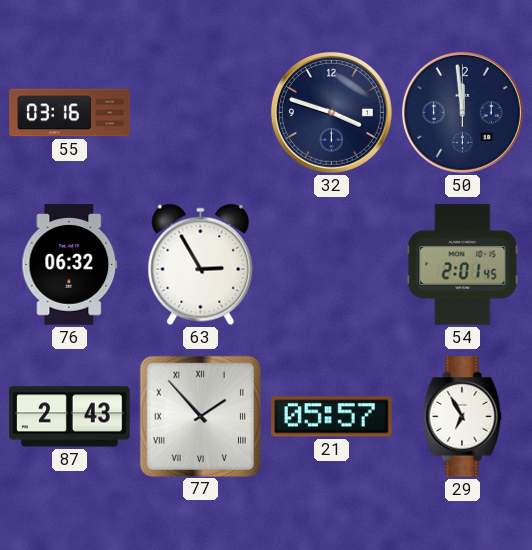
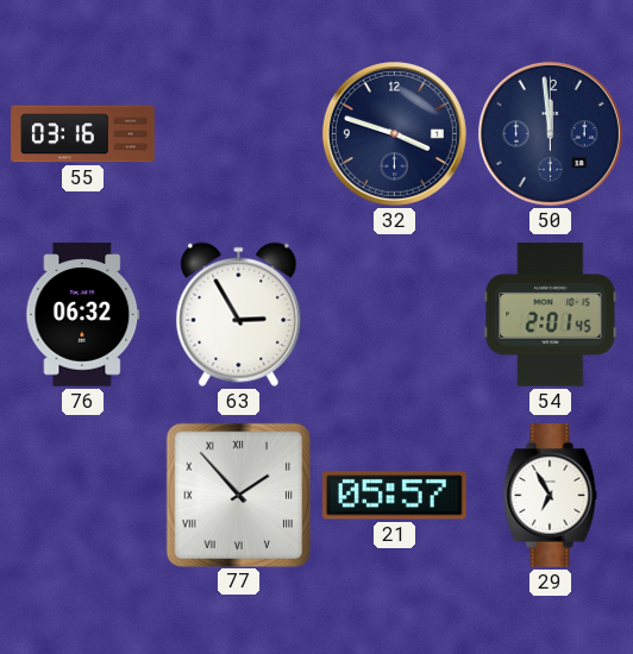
87: 2:43 -> none
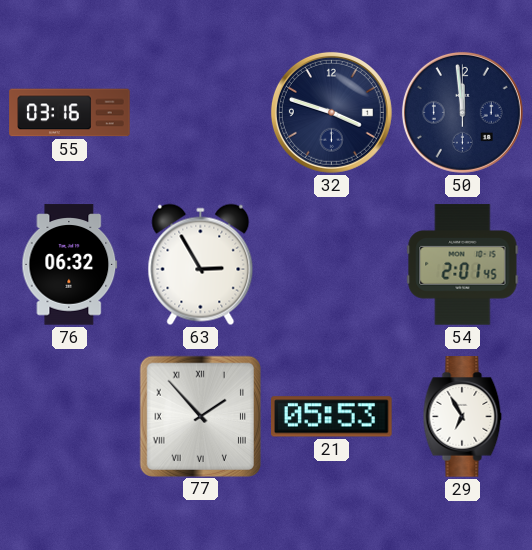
21: 05:57 -> 05:53
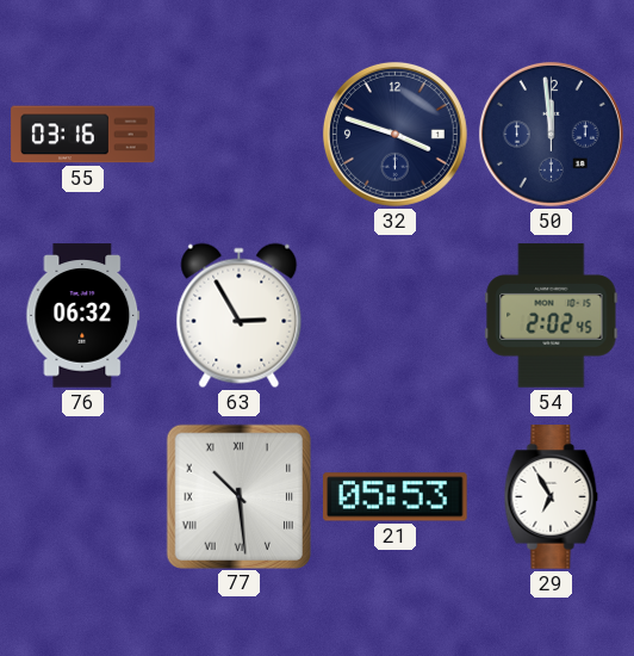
54: 2:01 -> 2:02
77: 1:53 -> 10:29
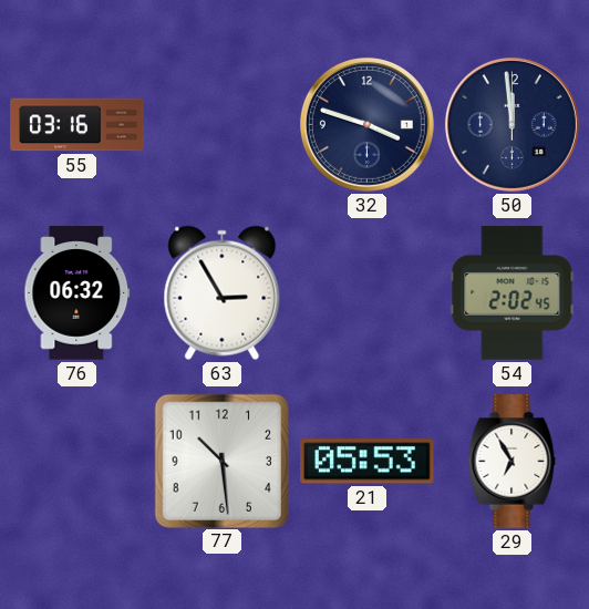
77 numerals: Roman -> Arabic
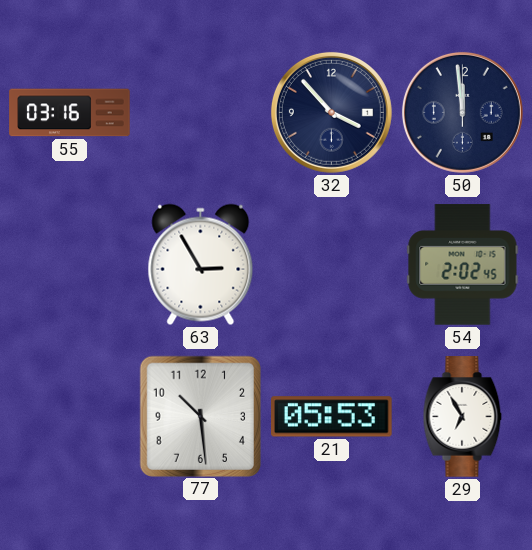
32: 3:48 -> 3:53
76: 06:32 -> none
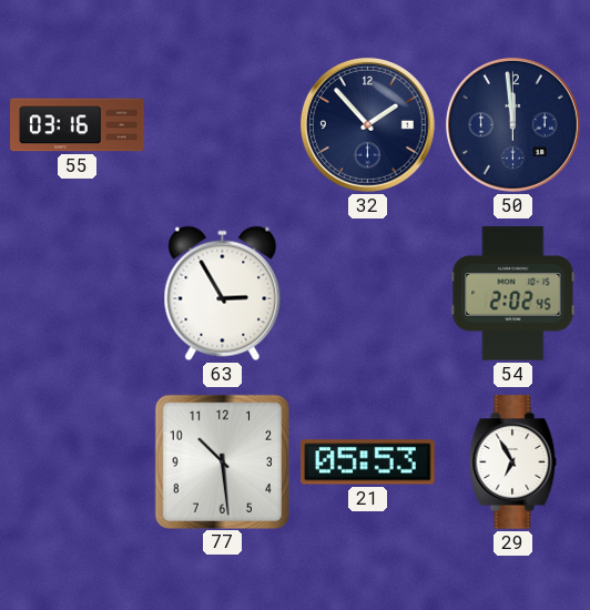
32: 3:53 -> 1:53
